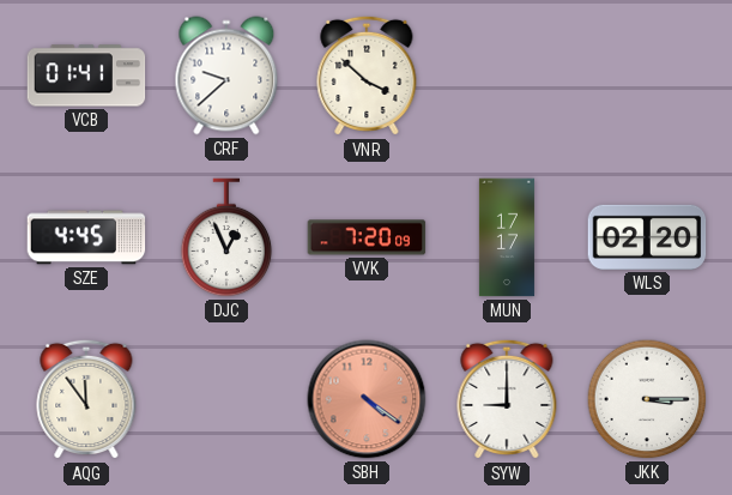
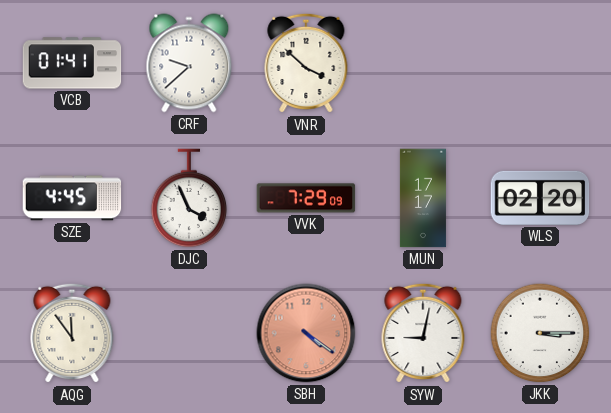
DJC: 12:56 -> 3:56
VVK: 7:20 -> 7:29
SYW: 9:00 -> 9:02
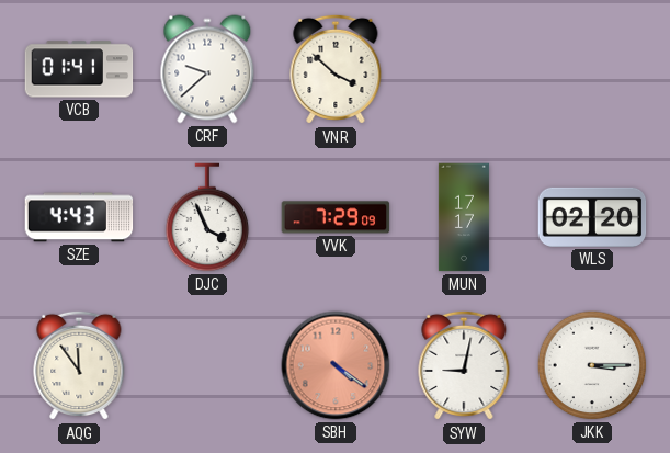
SZE: 4:45 -> 4:43
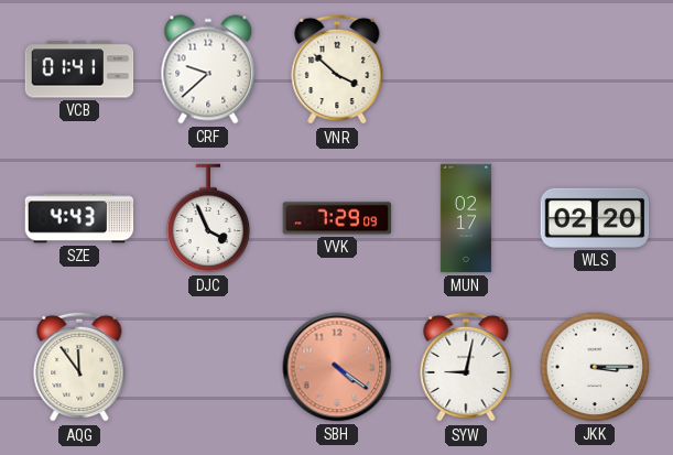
MUN: 17:17 -> 02:17
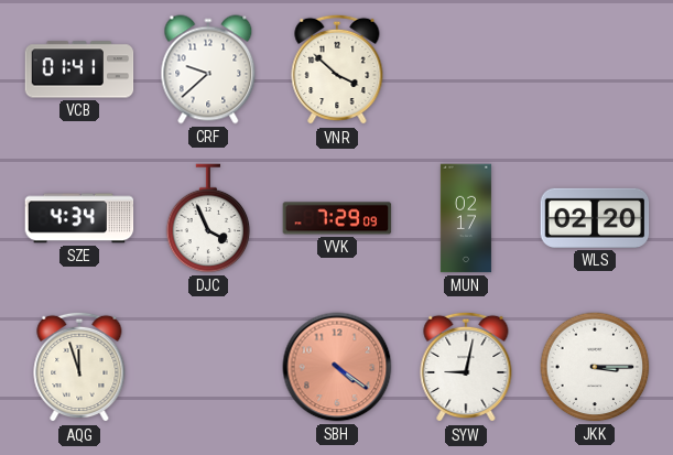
SZE: 4:43 -> 4:34
AQG: 11:54 -> 11:57
